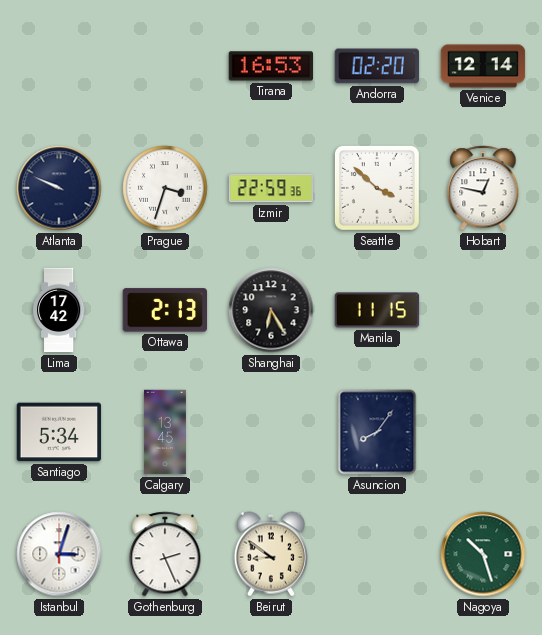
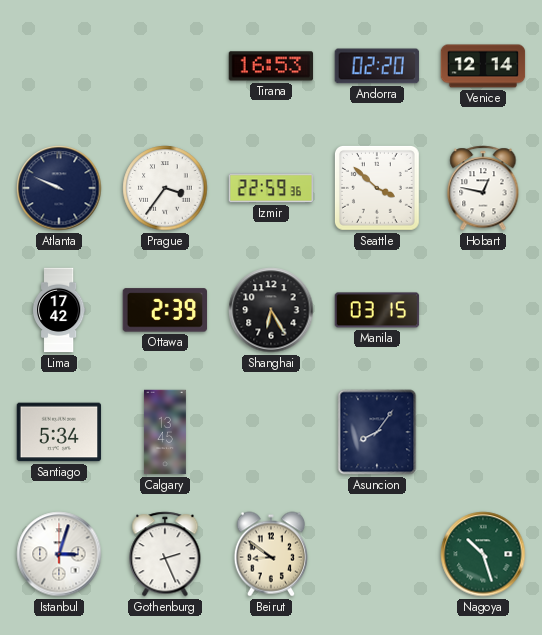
Prague: 3:33 -> 3:36
Ottawa: 2:13 -> 2:39
Manila: 11:15 -> 03:15
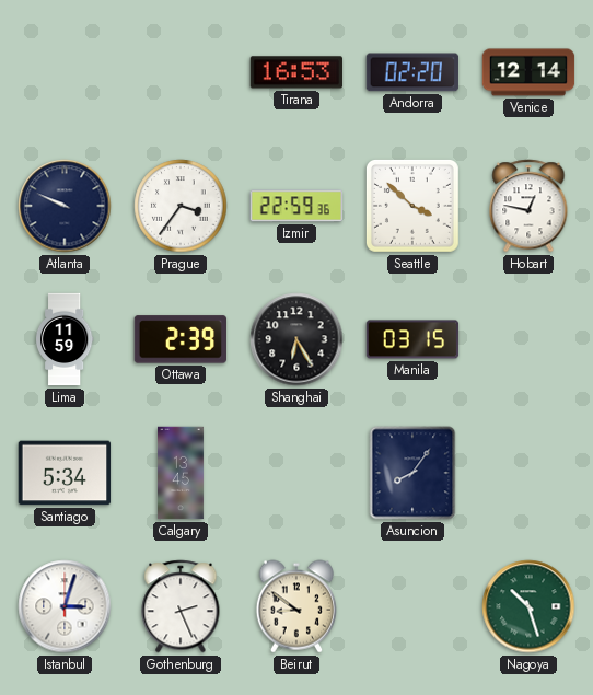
Lima: 17:42 -> 11:59
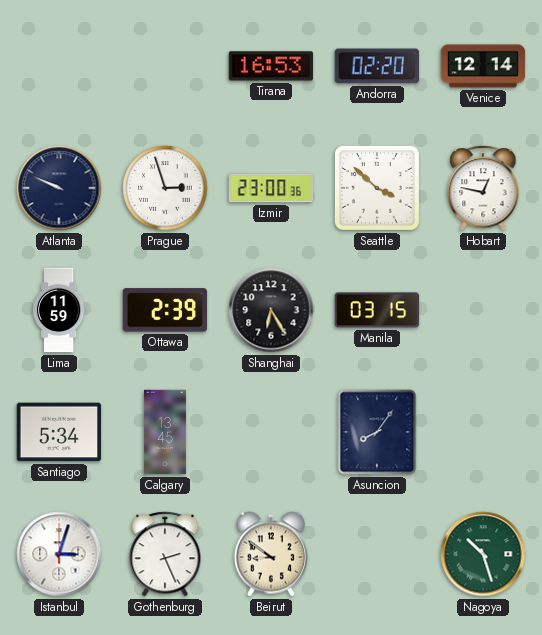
Prague: 3:36 -> 2:57
Izmir: 22:59 -> 23:00
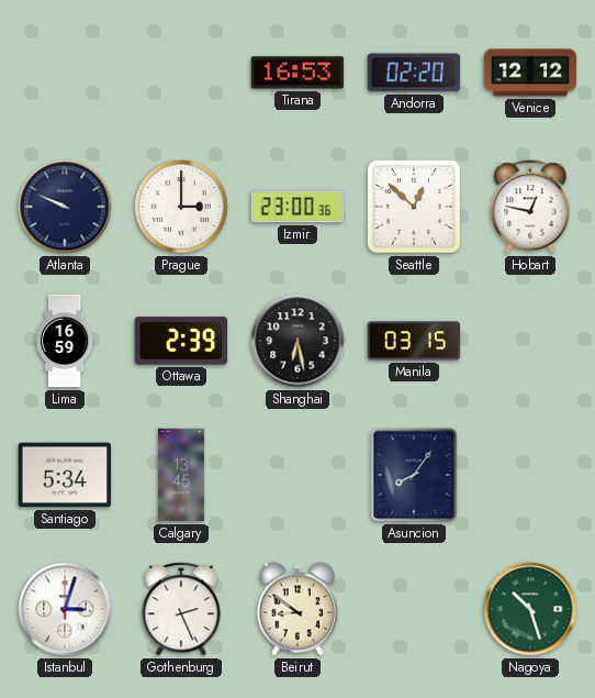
Venice: 12:14 -> 12:12
Prague: 2:57 -> 3:00
Seattle: 3:52 -> 12:52
Lima: 11:59 -> 16:59
Shanghai: 6:25 -> 6:28
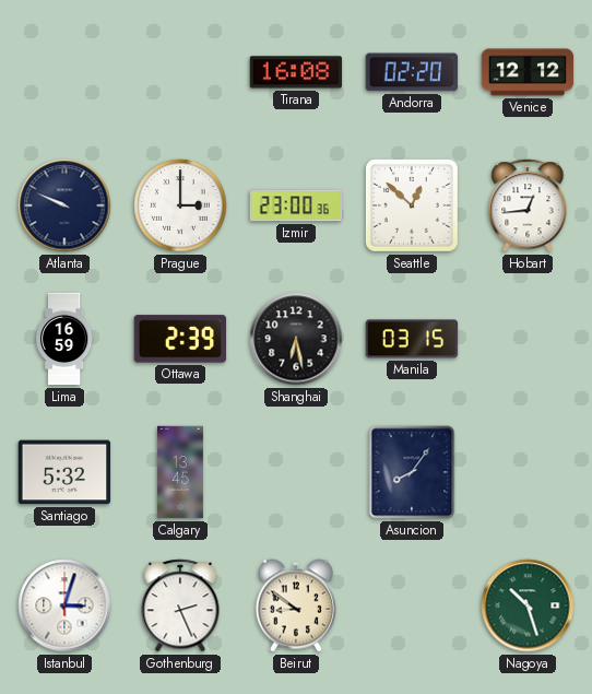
Tirana: 16:53 -> 16:08
Hobart: 12:47 -> 12:44
Santiago: 5:34 -> 5:32
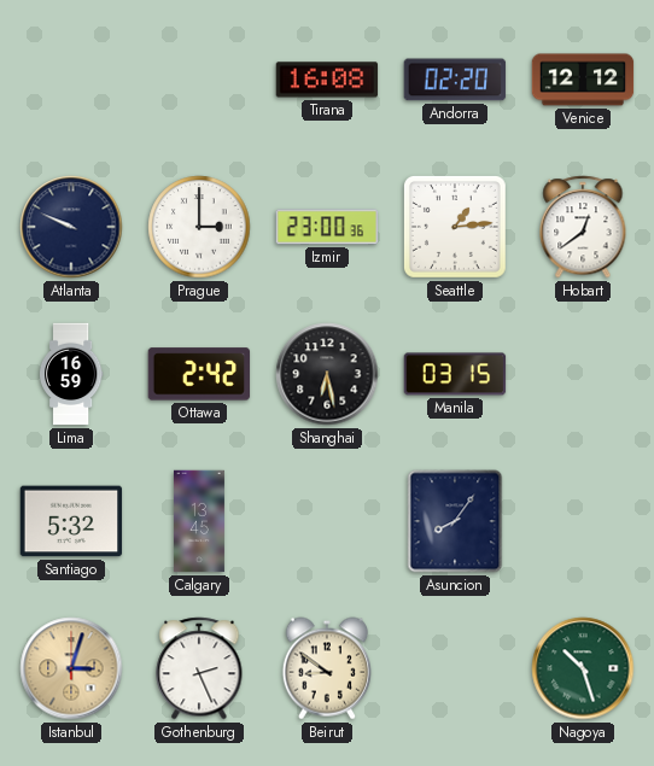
Seattle: 12:52 -> 1:14
Hobart: 12:44 -> 12:39
Ottawa: 2:39 -> 2:42
Istanbul dial: white -> champagne
